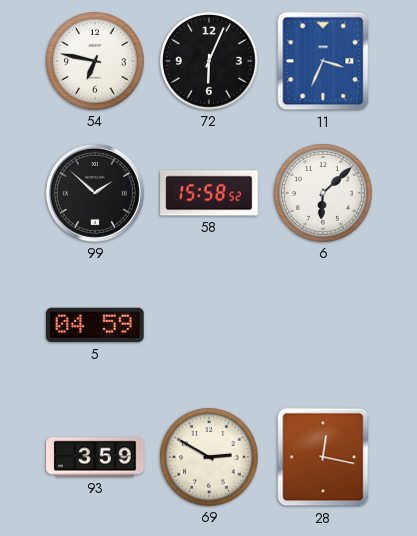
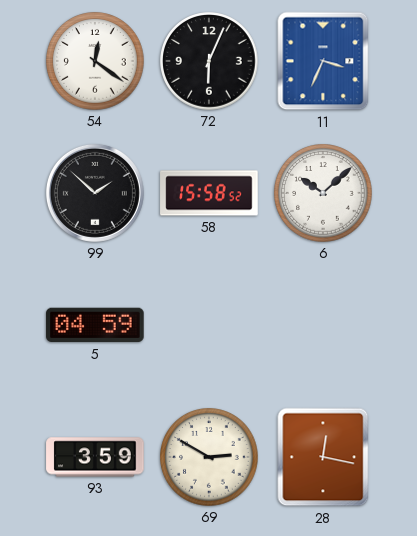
54: 6:47 -> 12:21
6: 6:08 -> 10:08
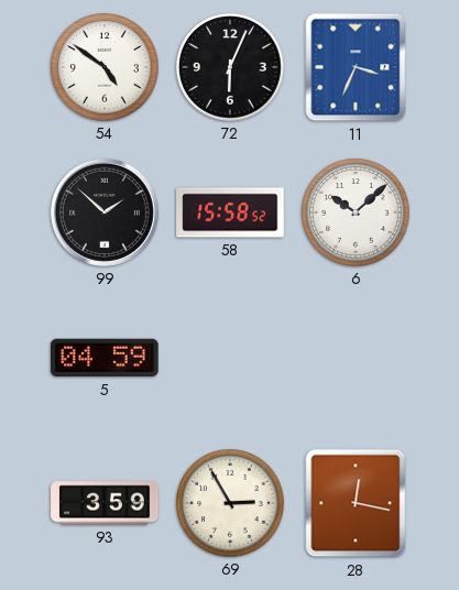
54: 12:21 -> 4:51
69: 2:50 -> 2:55
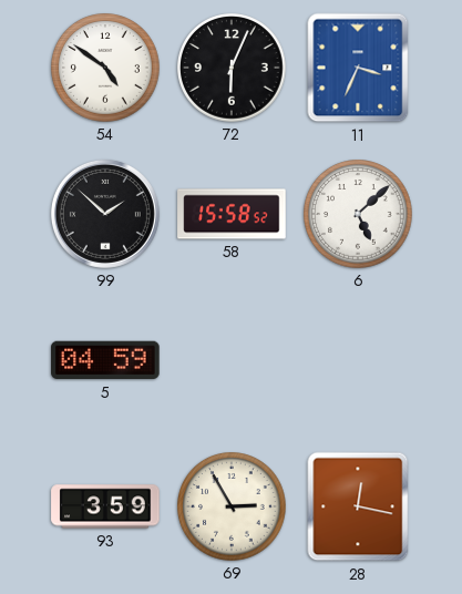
6: 10:08 -> 5:08
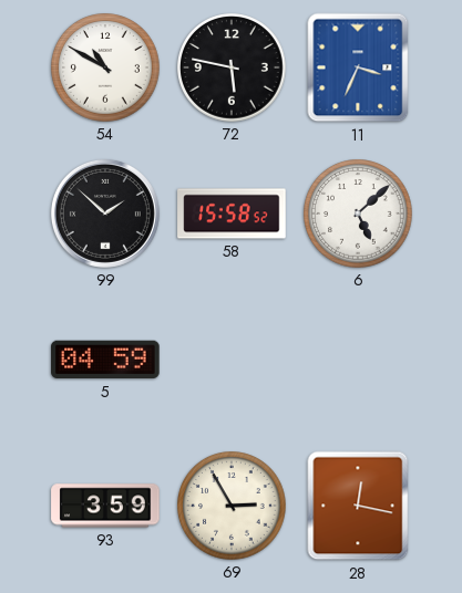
54: 4:51 -> 10:50
72: 6:04 -> 5:47
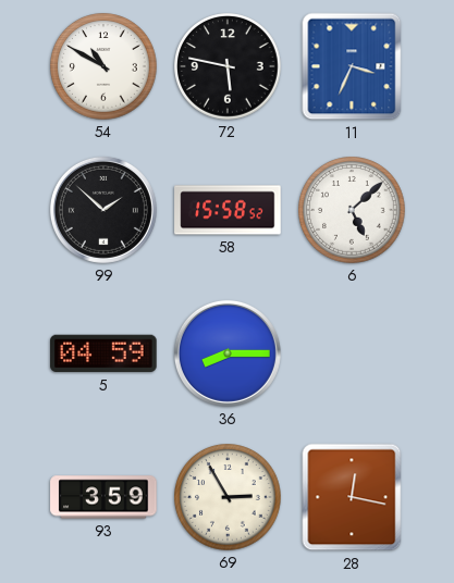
36: none -> 8:15
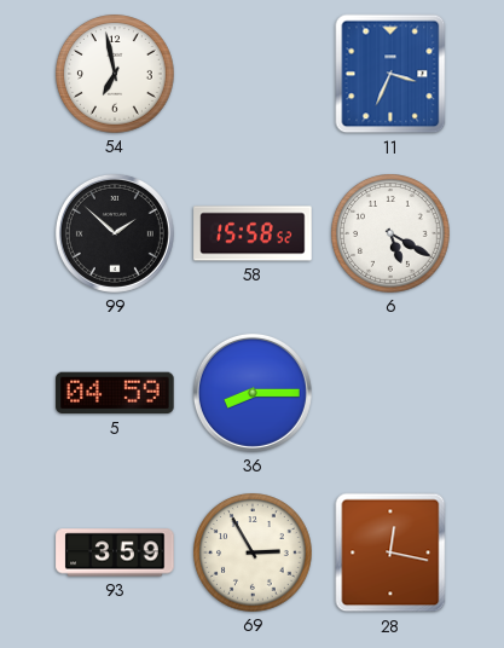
54: 10:50 -> 6:58
72: 5:47 -> none
6: 5:08 -> 5:20
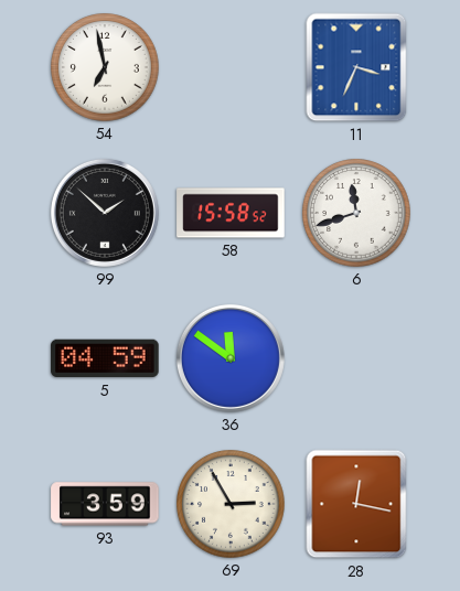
6: 5:20 -> 11:42
36: 8:15 -> 11:51
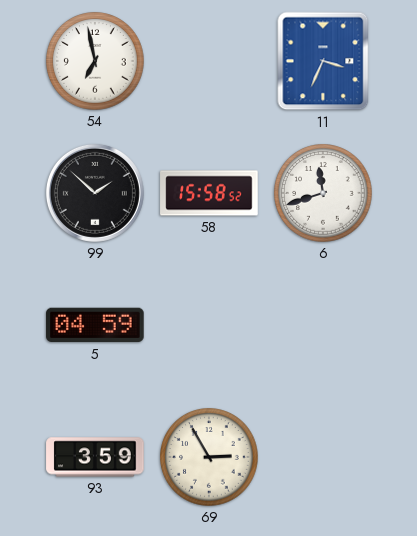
36: 11:51 -> none
28: 12:17 -> none
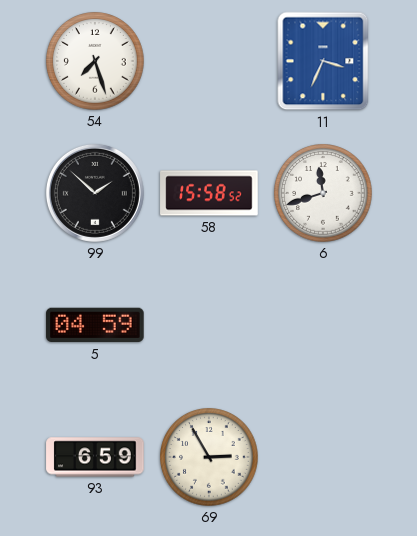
54: 6:58 -> 7:27
93: 3:59 -> 6:59
